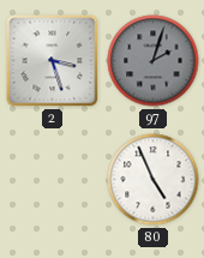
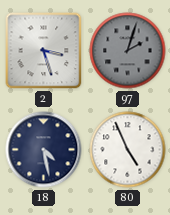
18: none -> 4:28
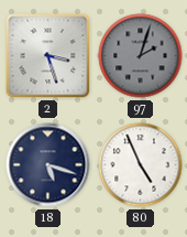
18: 4:28 -> 5:18
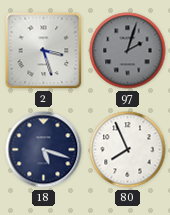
80: 4:56 -> 7:56
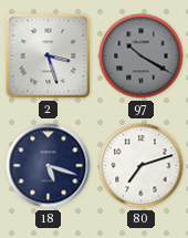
97: 2:03 -> 10:20
80: 7:56 -> 7:12
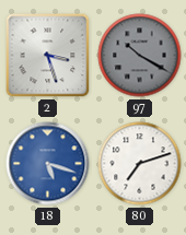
18 dial: navy -> blue
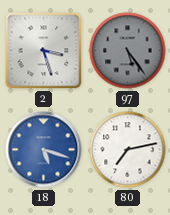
97: 10:20 -> 5:24
80: 7:12 -> 7:13
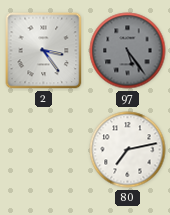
2: 3:27 -> 3:24
18: 5:18 -> none
